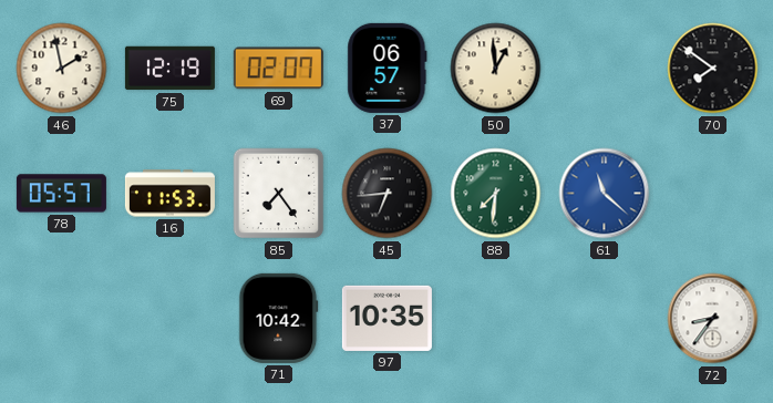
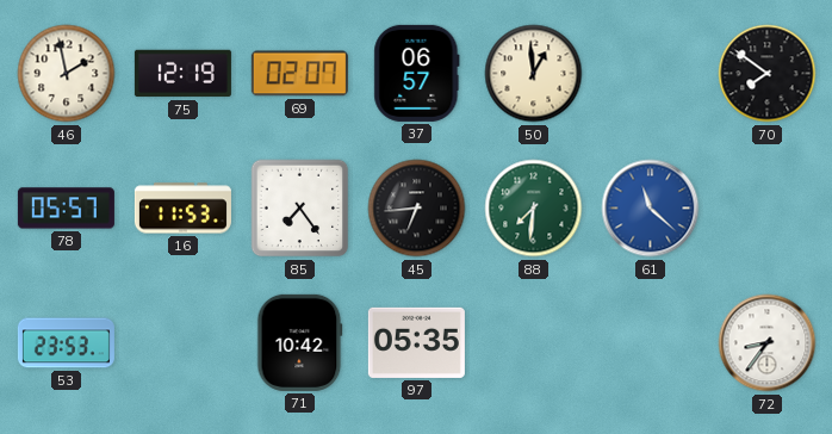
53: none -> 23:53
97: 10:35 -> 05:35
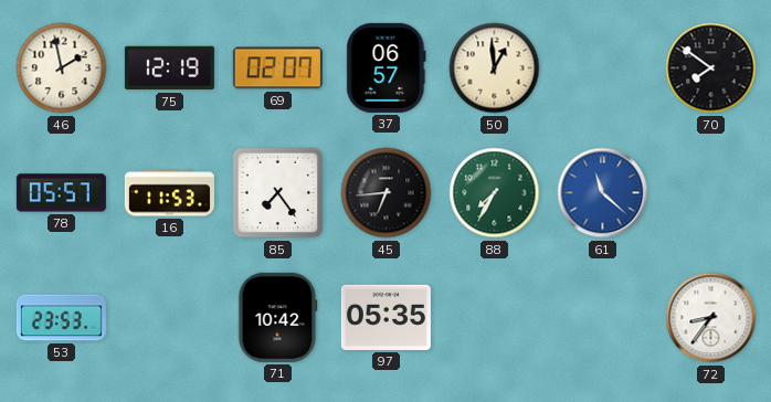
88: 7:31 -> 7:35
